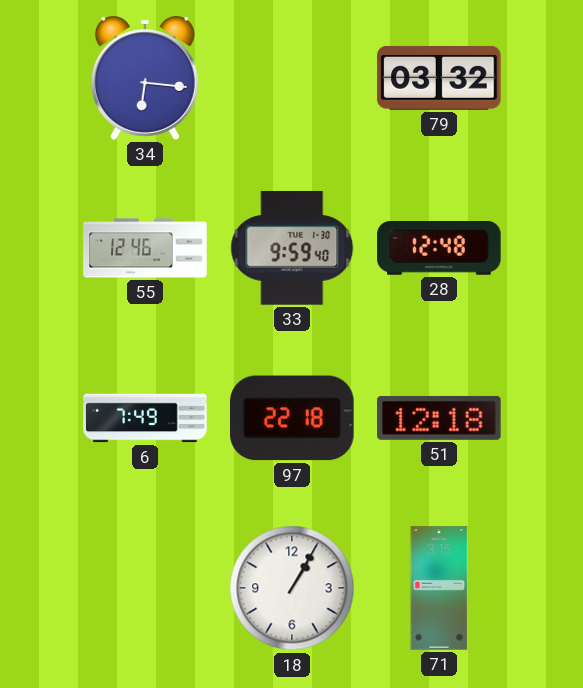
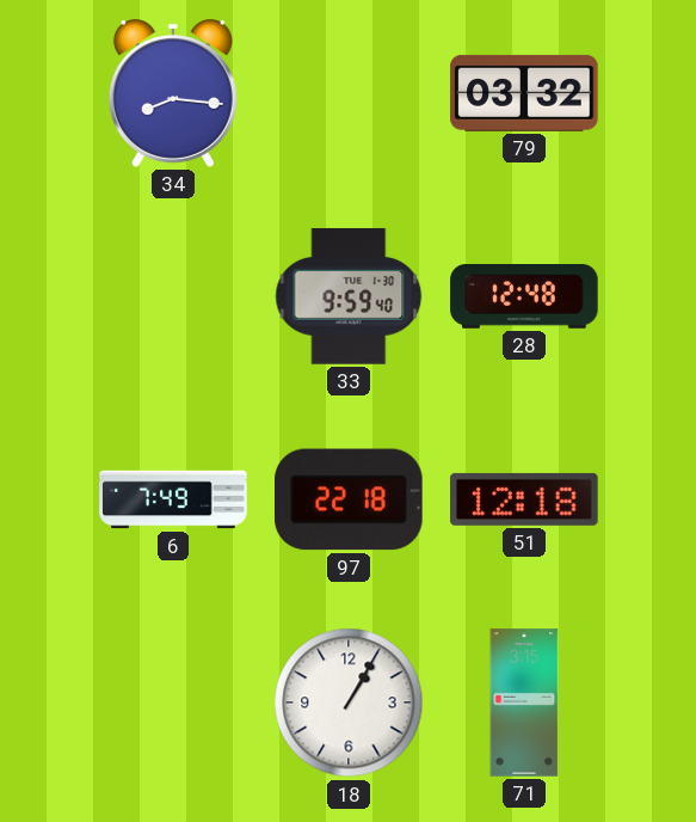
34: 6:16 -> 8:16
55: 12:46 -> none
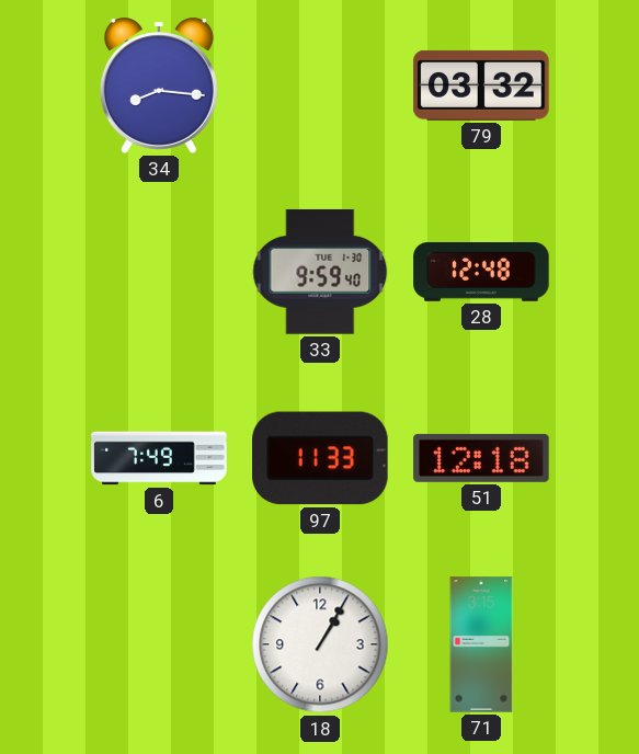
97: 22:18 -> 11:33
